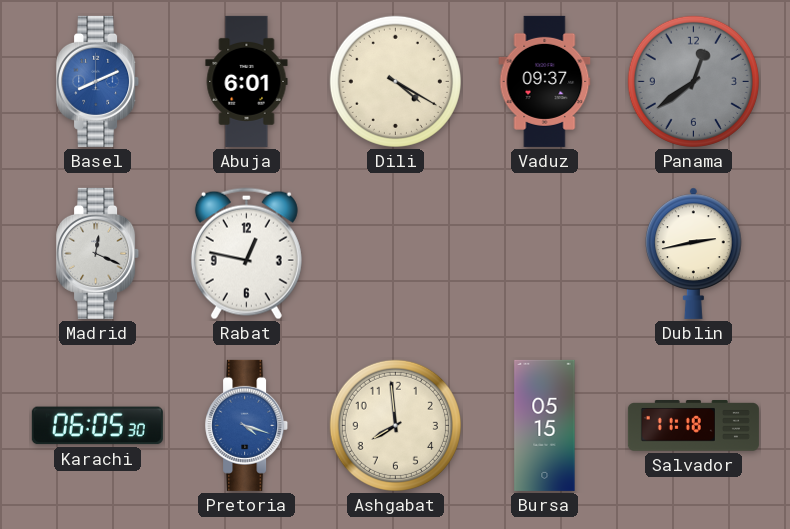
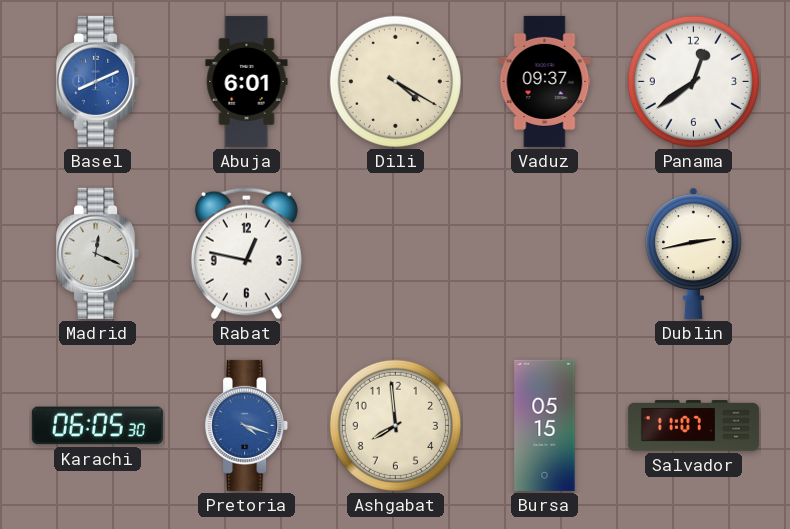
Panama dial: grey -> white
Salvador: 11:18 -> 11:07
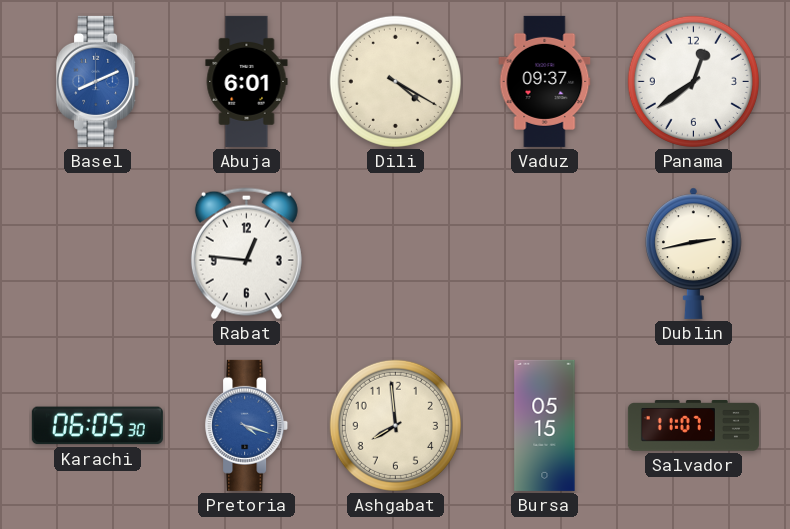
Madrid: 12:19 -> none
Rabat: 12:47 -> 12:46
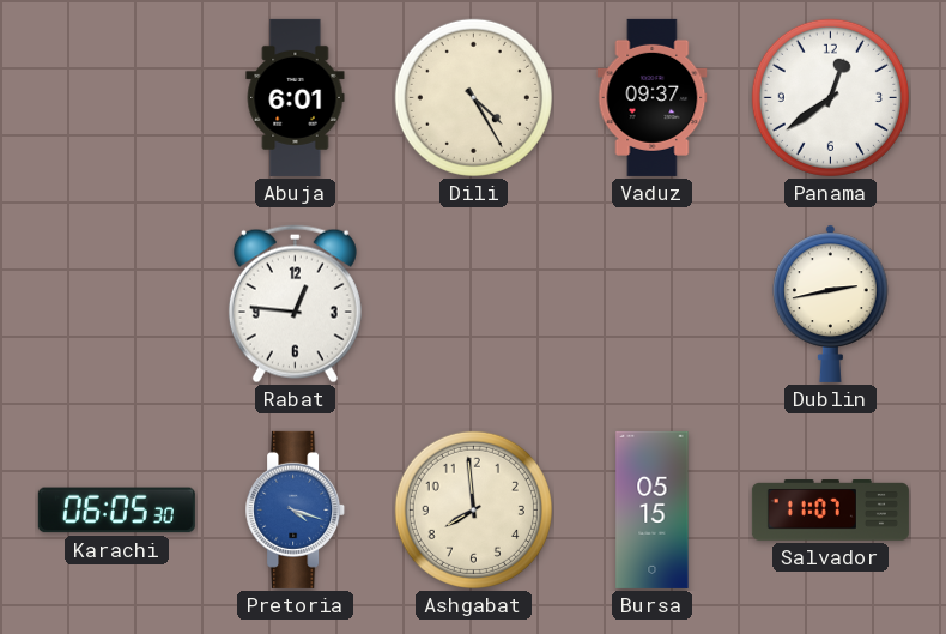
Basel: 8:11 -> none
Dili: 4:20 -> 4:25
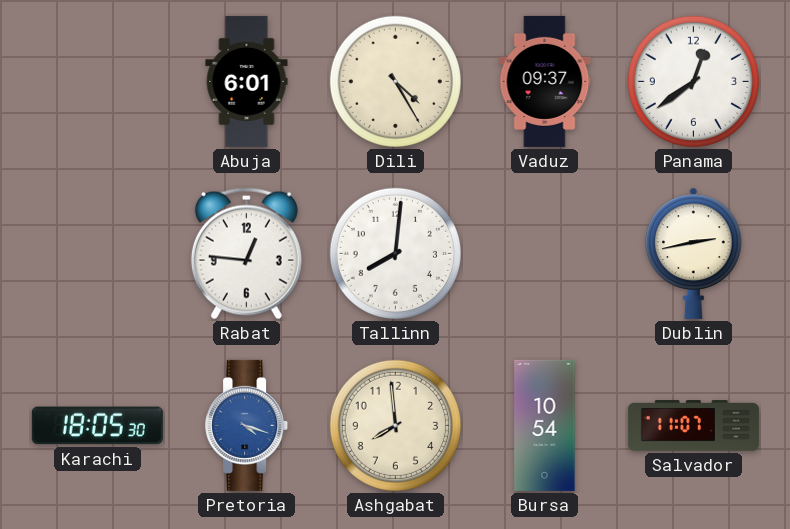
Tallinn: none -> 8:01
Karachi: 06:05 -> 18:05
Bursa: 05:15 -> 10:54
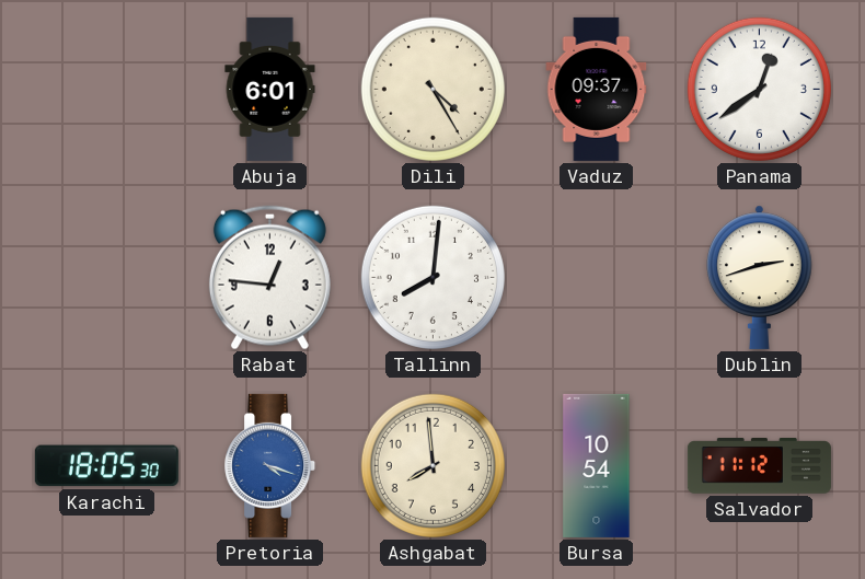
Dublin: 2:43 -> 2:42
Salvador: 11:07 -> 11:12
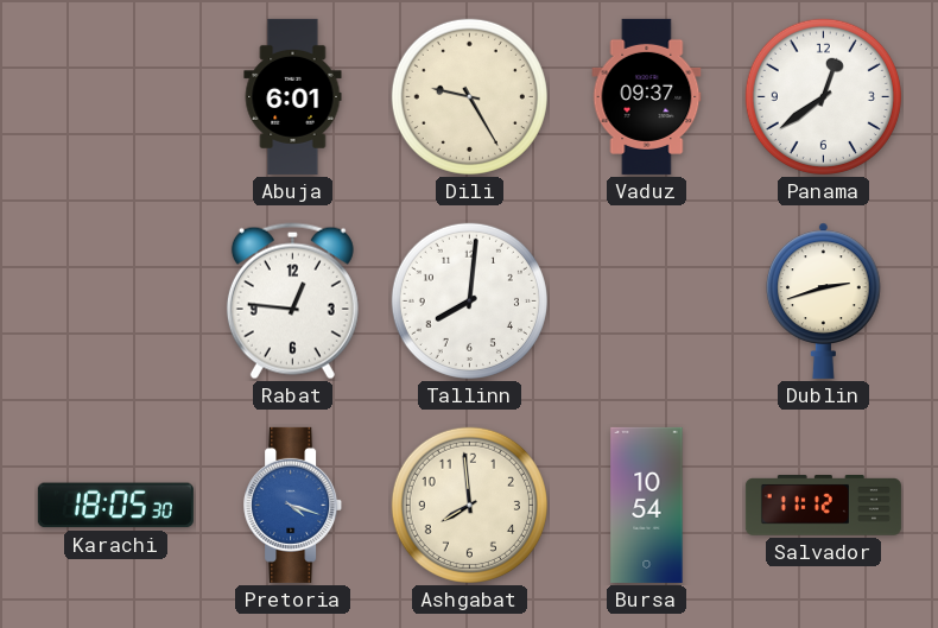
Dili: 4:25 -> 9:25
